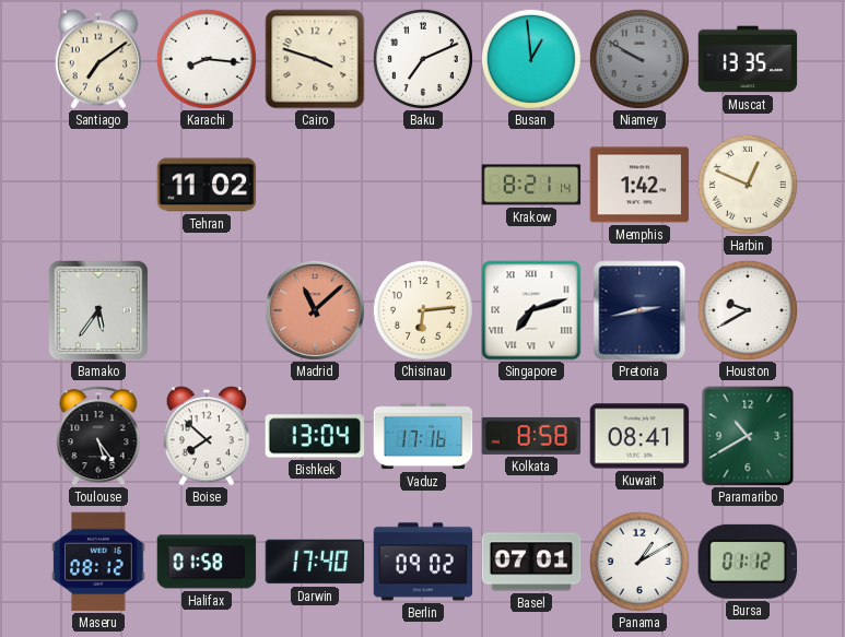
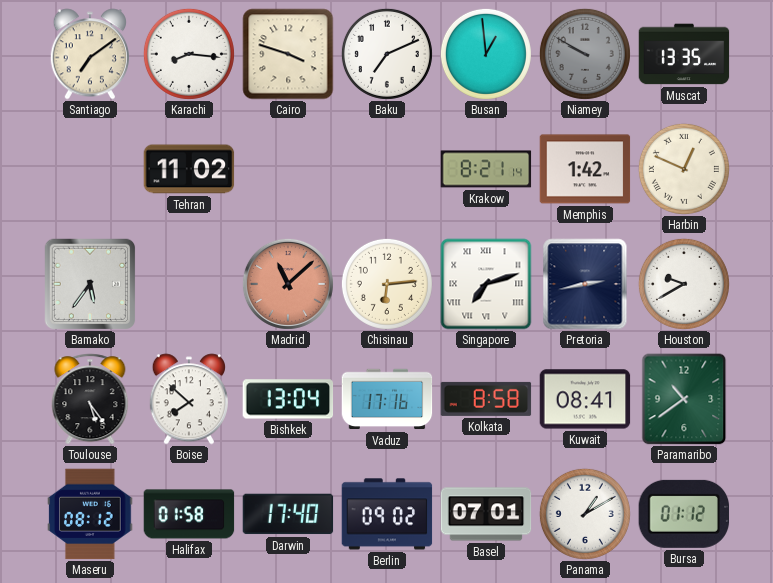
Paramaribo: 10:40 -> 10:39
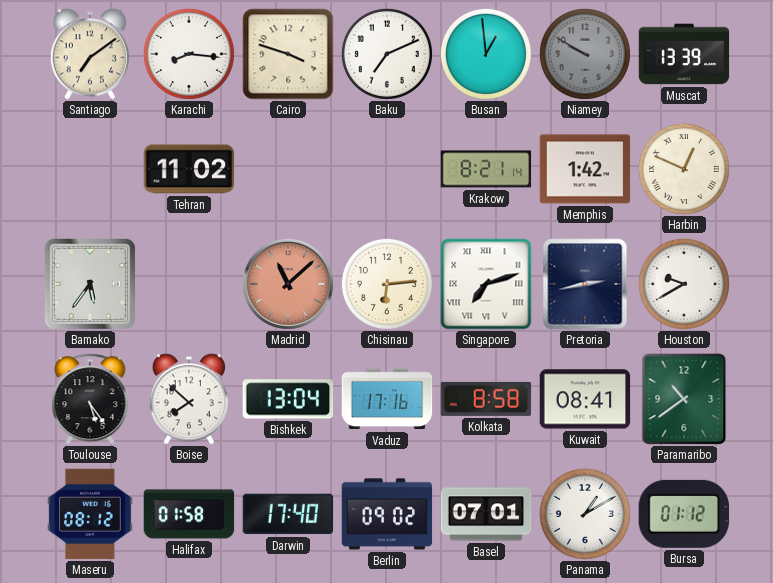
Muscat: 13:35 -> 13:39
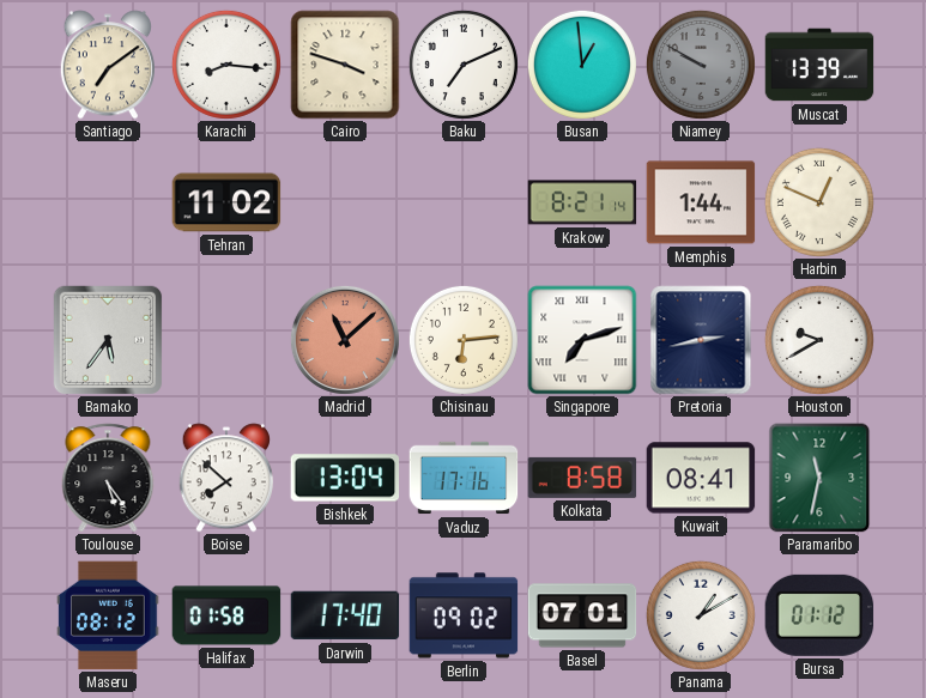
Memphis: 1:42 -> 1:44
Paramaribo: 10:39 -> 11:32
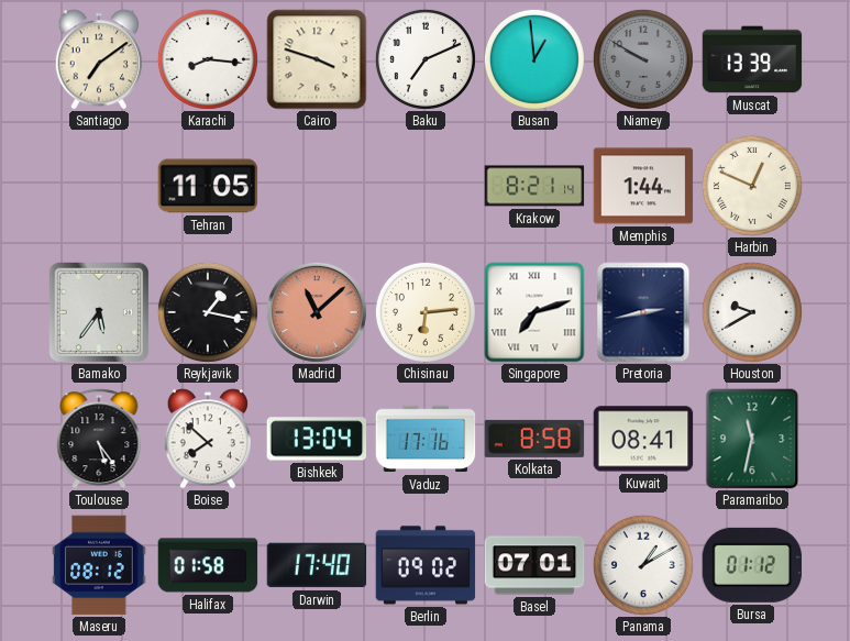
Tehran: 11:02 -> 11:05
Reykjavik: none -> 1:17
